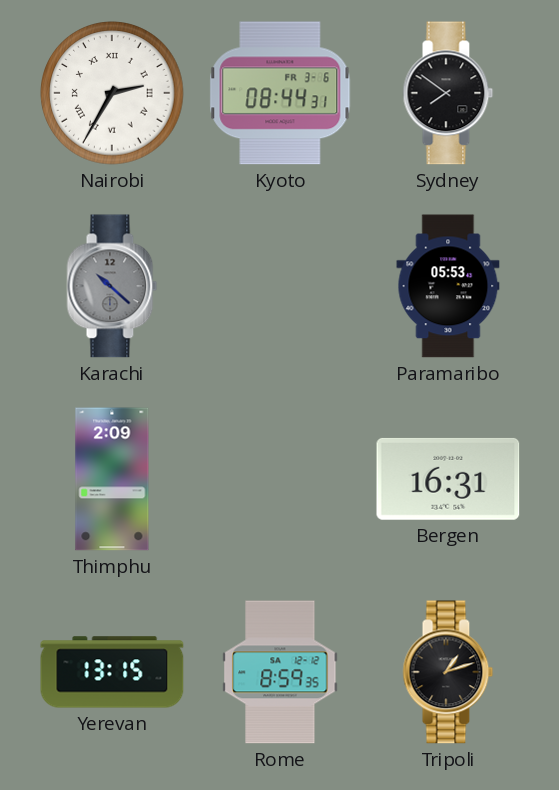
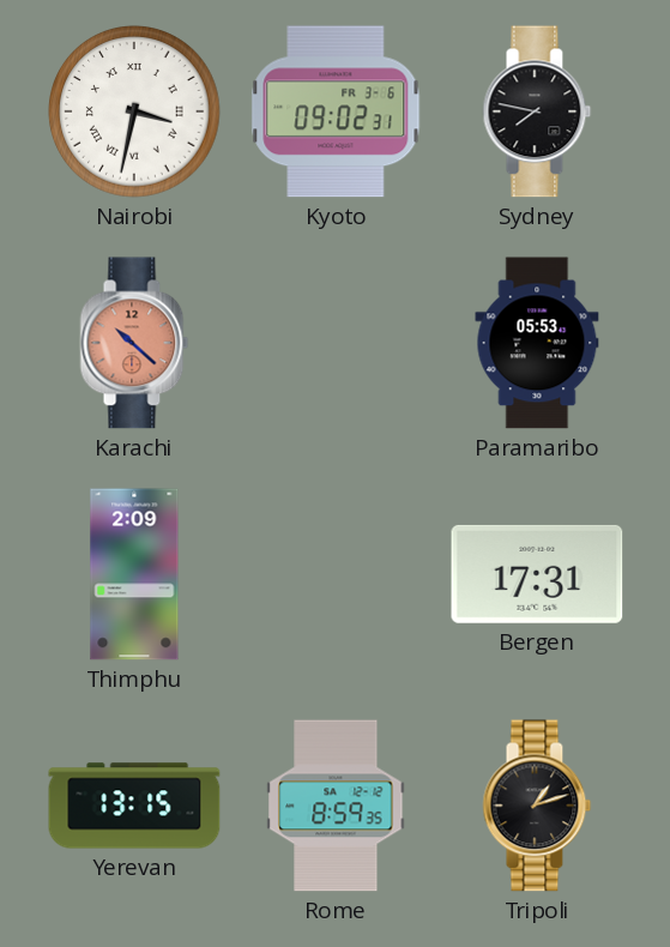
Nairobi: 2:35 -> 3:32
Kyoto: 08:44 -> 09:02
Sydney: 7:51 -> 7:47
Karachi dial: grey -> salmon
Bergen: 16:31 -> 17:31
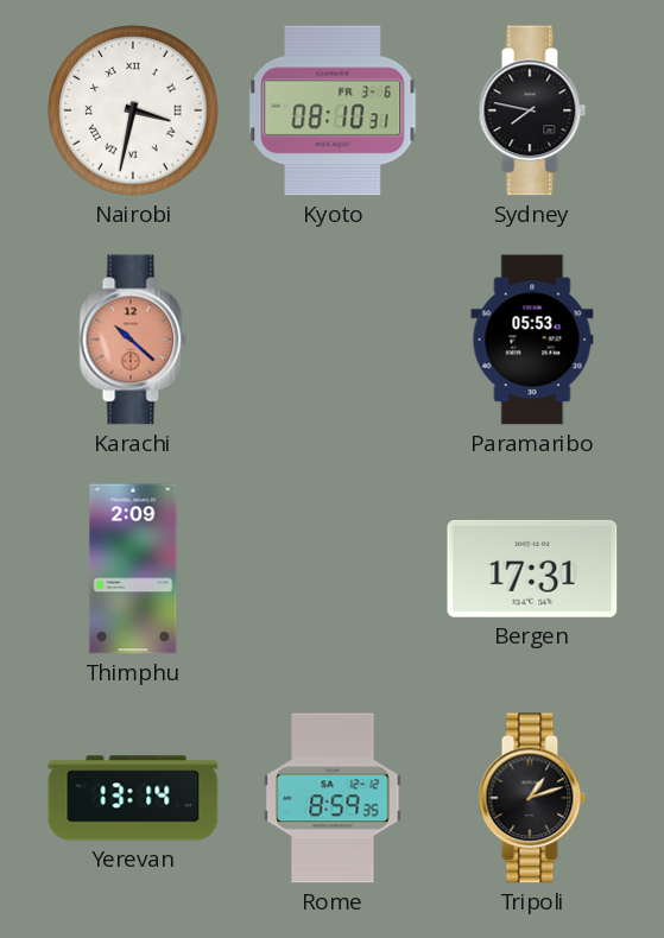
Kyoto: 09:02 -> 08:10
Yerevan: 13:15 -> 13:14
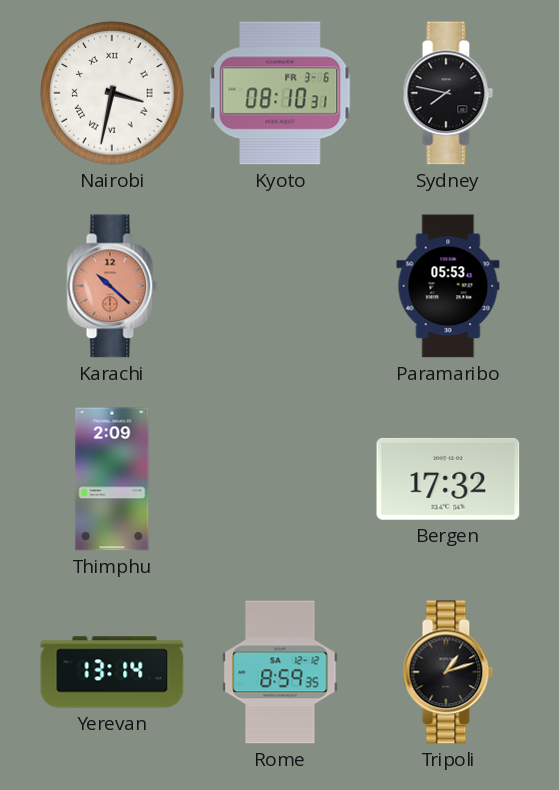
Bergen: 17:31 -> 17:32
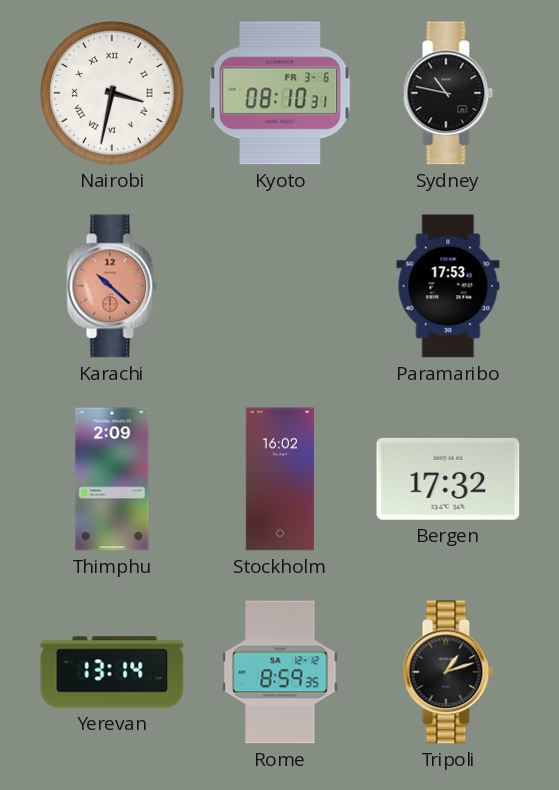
Sydney: 7:47 -> 10:47
Paramaribo: 05:53 -> 17:53
Stockholm: none -> 16:02
